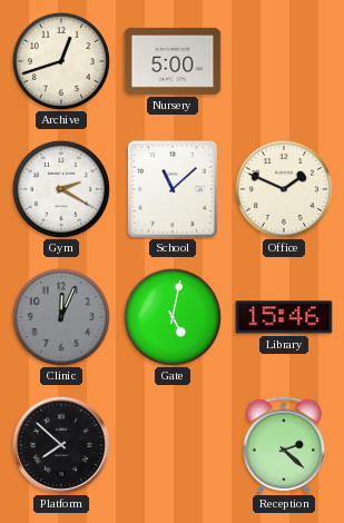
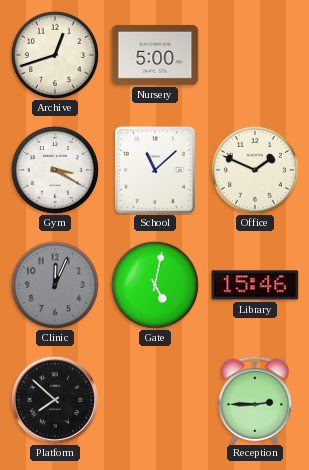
Gym: 2:20 -> 3:20
Reception: 2:22 -> 2:45
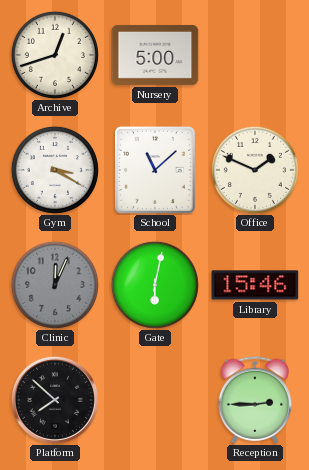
Gate: 5:02 -> 6:02
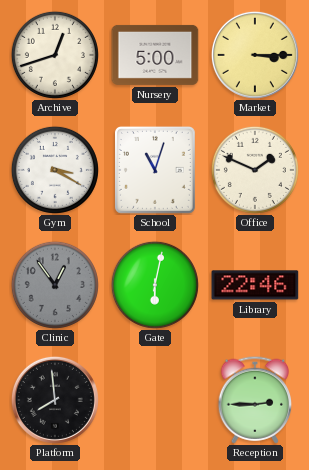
Market: none -> 3:15
School: 11:08 -> 11:03
Clinic: 12:04 -> 12:54
Library: 15:46 -> 22:46
Platform: 7:52 -> 7:59
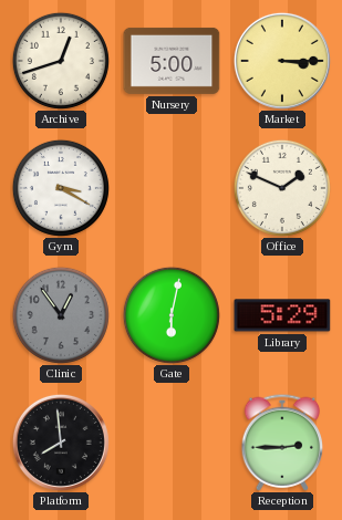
School: 11:03 -> none
Library: 22:46 -> 5:29
